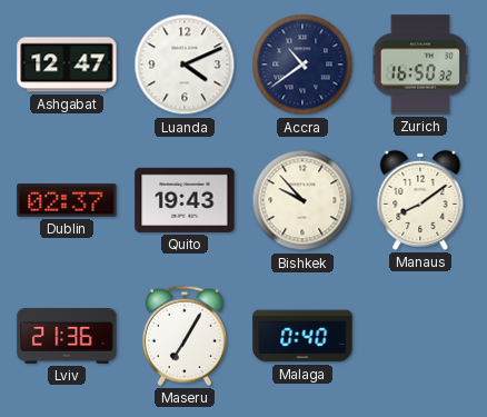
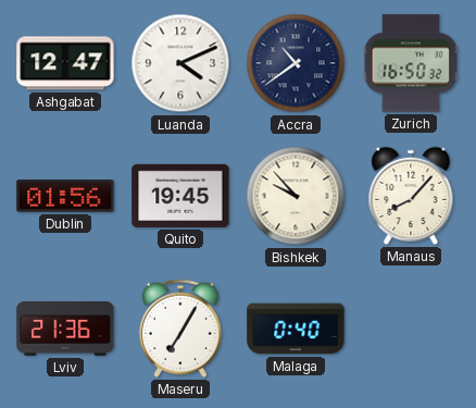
Dublin: 02:37 -> 01:56
Quito: 19:43 -> 19:45
Manaus: 8:09 -> 8:07
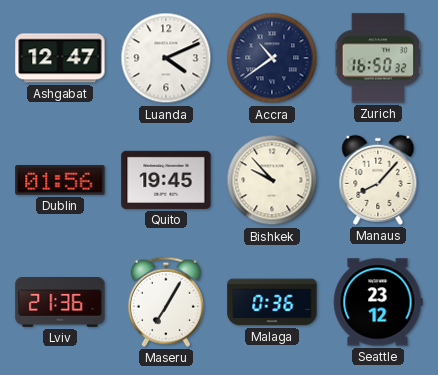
Malaga: 0:40 -> 0:36
Seattle: none -> 23:12
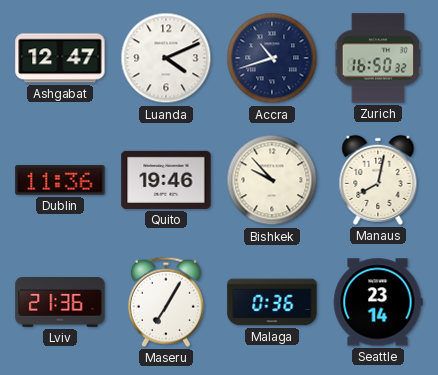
Accra: 10:39 -> 10:42
Dublin: 01:56 -> 11:36
Quito: 19:45 -> 19:46
Manaus: 8:07 -> 8:02
Seattle: 23:12 -> 23:14
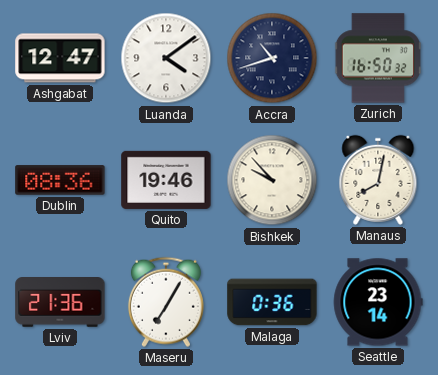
Luanda: 4:11 -> 4:09
Dublin: 11:36 -> 08:36
